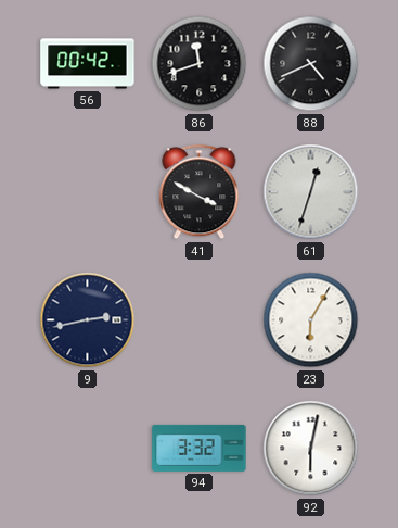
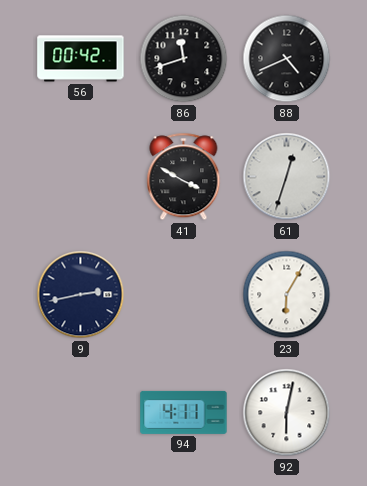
94: 3:32 -> 4:11
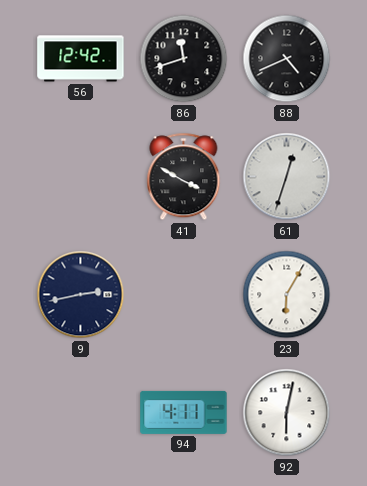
56: 00:42 -> 12:42
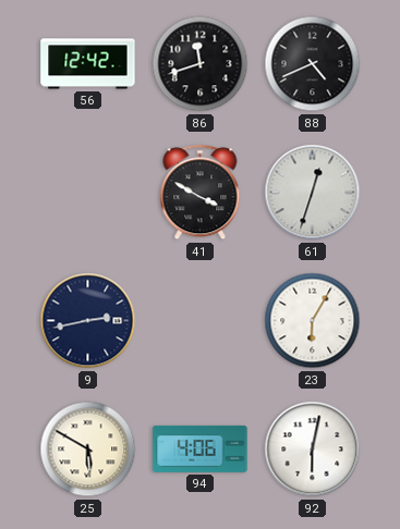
25: none -> 5:50
94: 4:11 -> 4:06
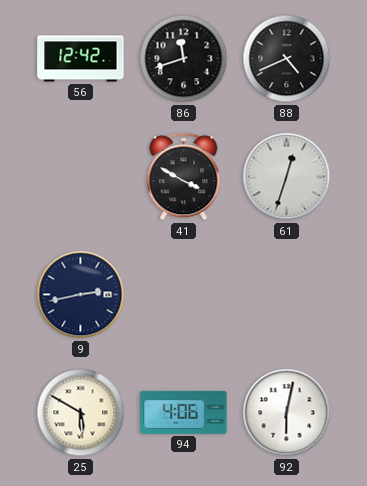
23: 6:05 -> none
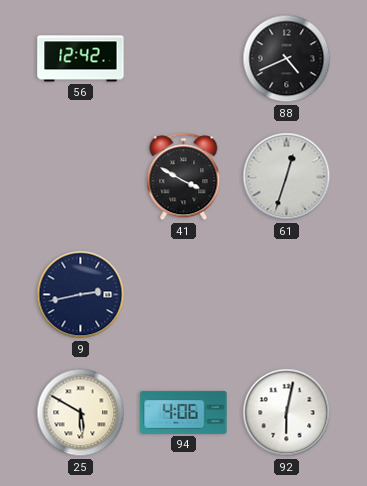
86: 11:42 -> none
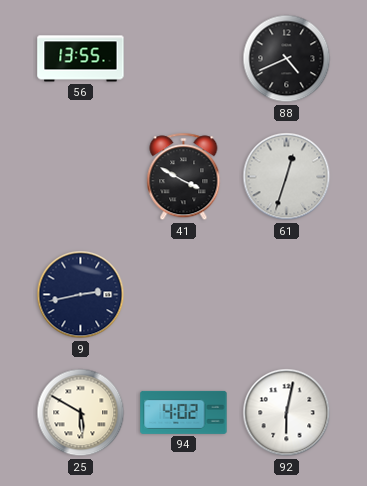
56: 12:42 -> 13:55
94: 4:06 -> 4:02
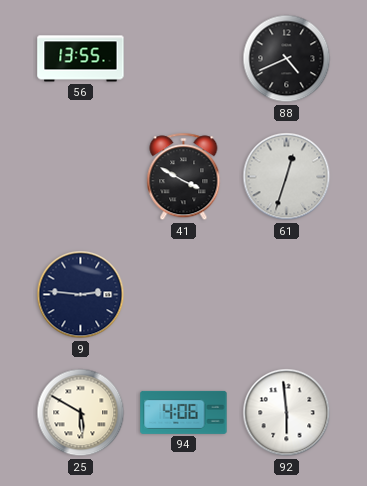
9: 2:43 -> 2:46
94: 4:02 -> 4:06
92: 6:02 -> 5:59
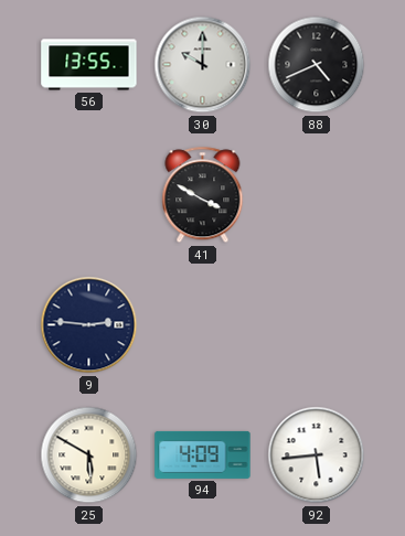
30: none -> 10:00
61: 12:33 -> none
94: 4:06 -> 4:09
92: 5:59 -> 5:44
